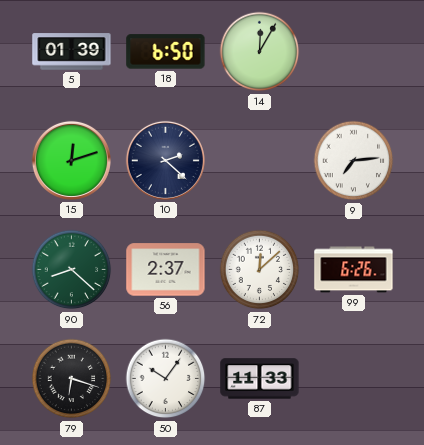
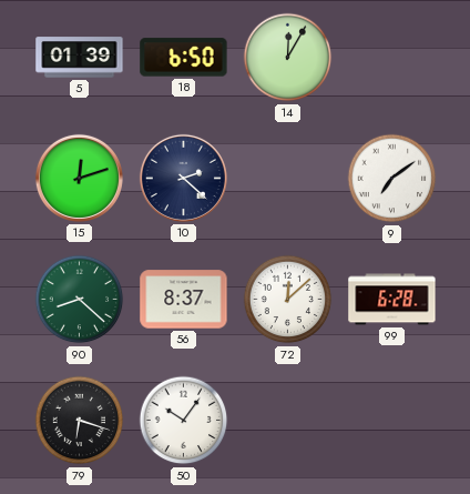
9: 7:14 -> 7:09
56: 2:37 -> 8:37
99: 6:26 -> 6:28
87: 11:33 -> none
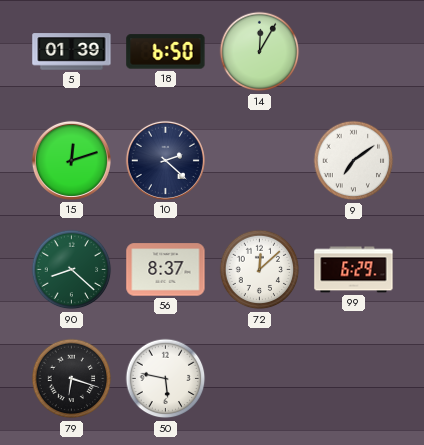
99: 6:28 -> 6:29
50: 10:06 -> 5:47
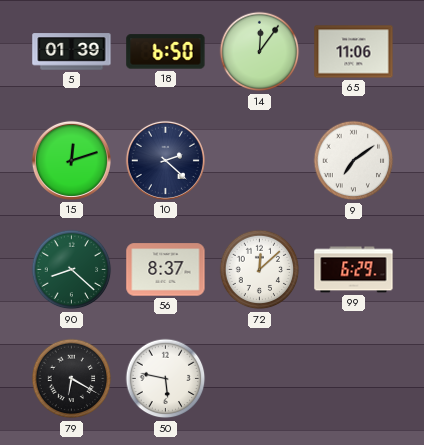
14: 12:05 -> 12:06
65: none -> 11:06
79: 6:18 -> 6:20
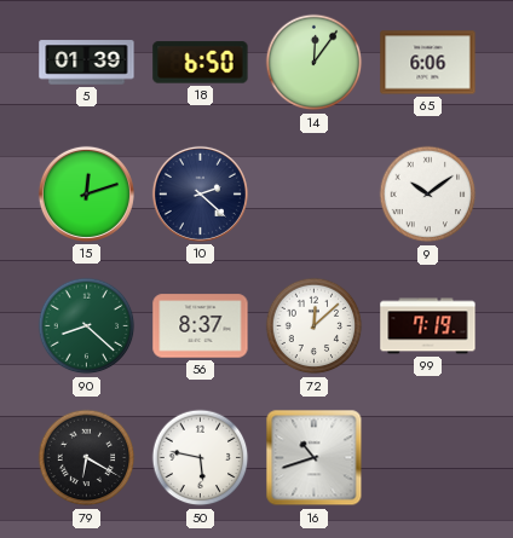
65: 11:06 -> 6:06
9: 7:09 -> 10:09
99: 6:29 -> 7:19
16: none -> 10:42
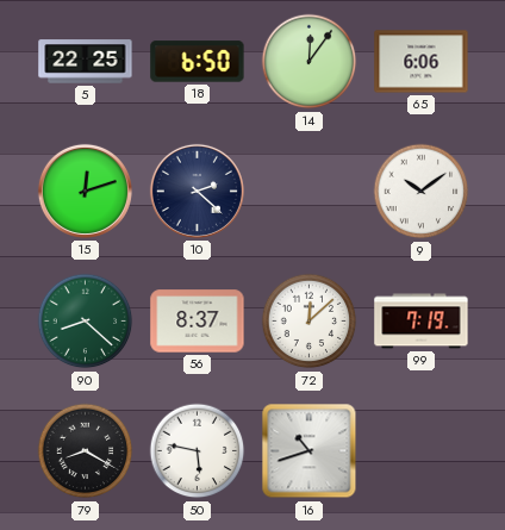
5: 01:39 -> 22:25
79: 6:20 -> 8:20
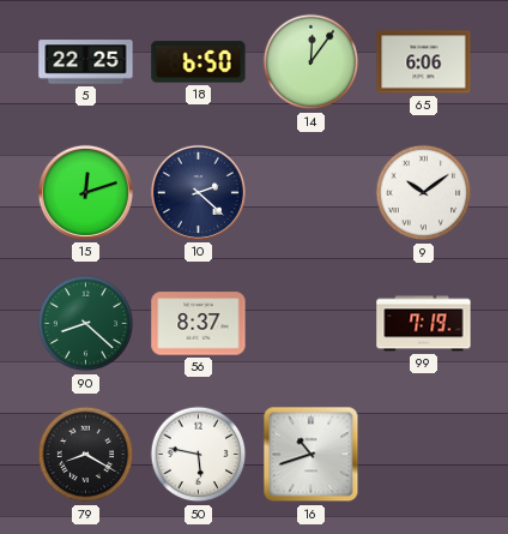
72: 12:08 -> none
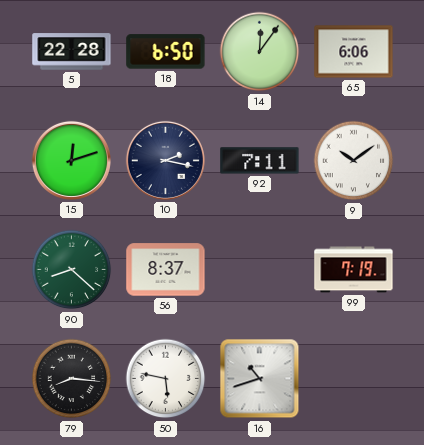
5: 22:25 -> 22:28
10: 2:22 -> 2:17
92: none -> 7:11
79: 8:20 -> 8:16
